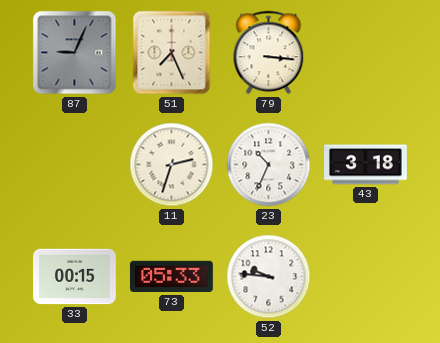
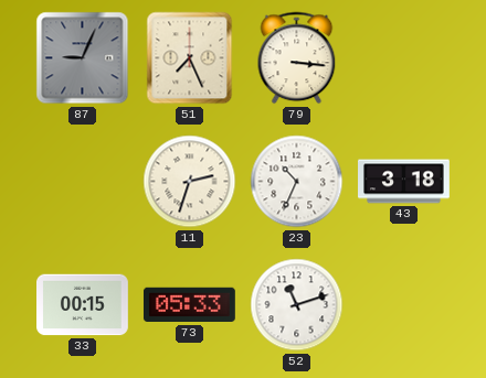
52: 9:46 -> 11:12
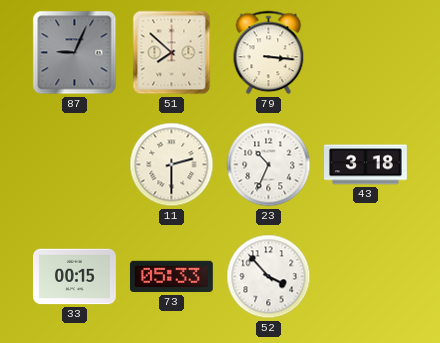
51: 7:26 -> 7:52
11: 2:33 -> 2:30
52: 11:12 -> 3:53
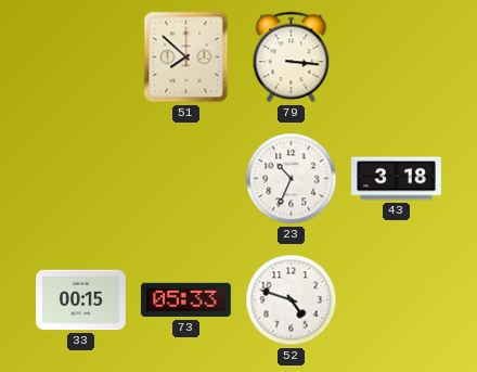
87: 9:04 -> none
11: 2:30 -> none
52: 3:53 -> 4:48
